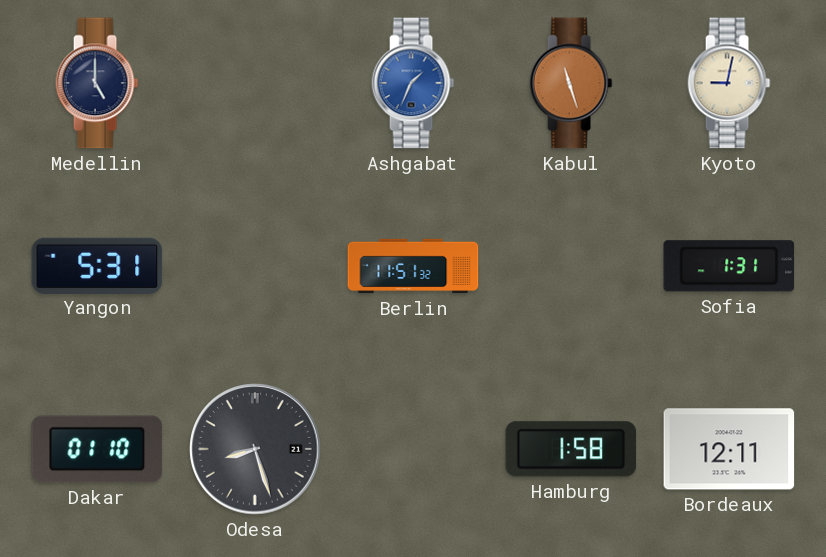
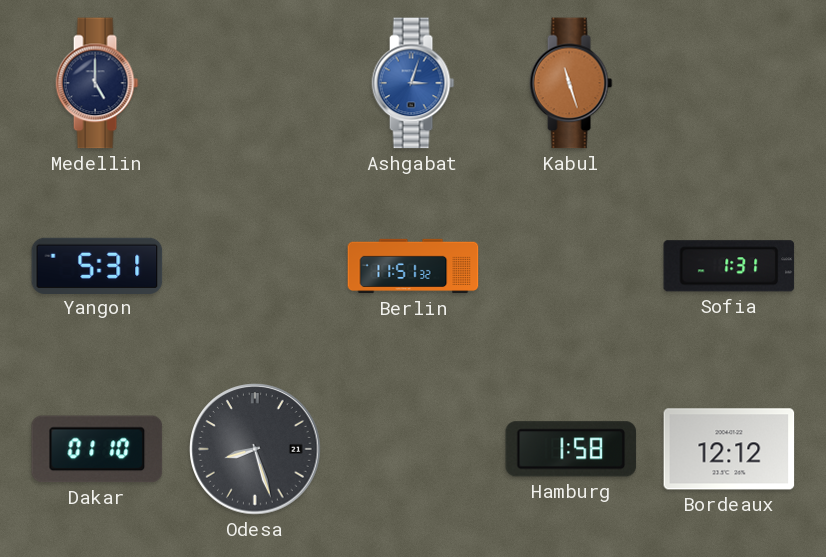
Ashgabat: 1:34 -> 3:03
Kyoto: 9:02 -> none
Bordeaux: 12:11 -> 12:12
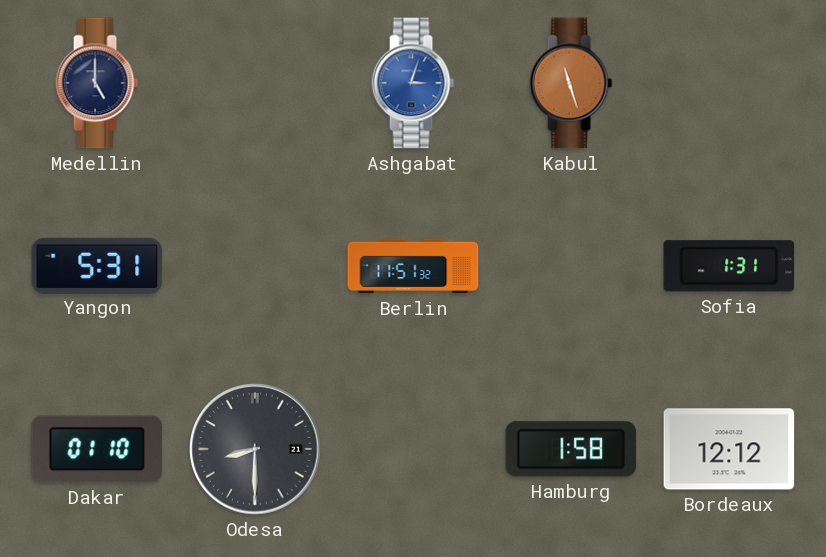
Odesa: 8:27 -> 8:30
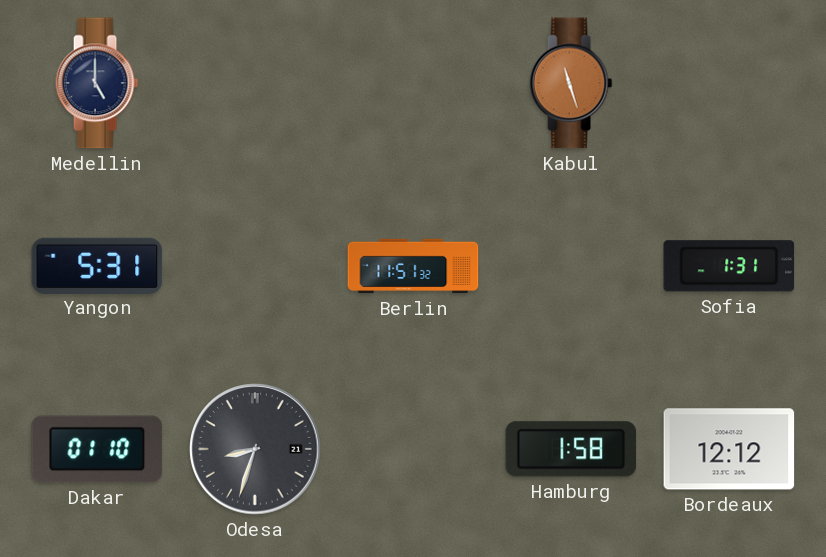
Ashgabat: 3:03 -> none
Odesa: 8:30 -> 8:33
